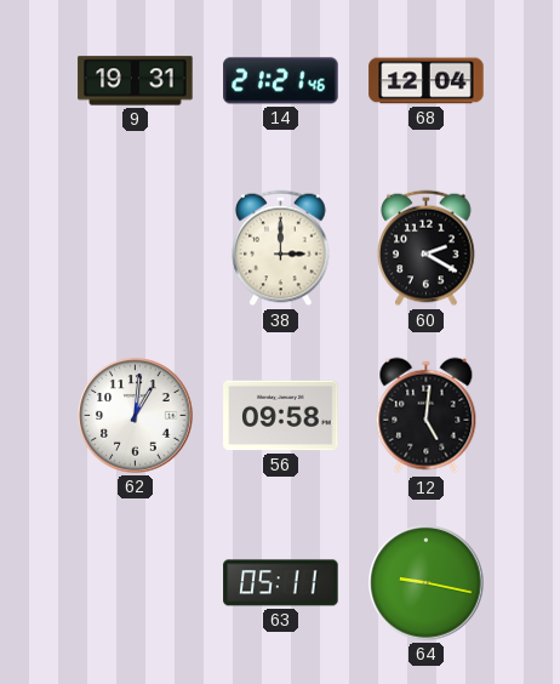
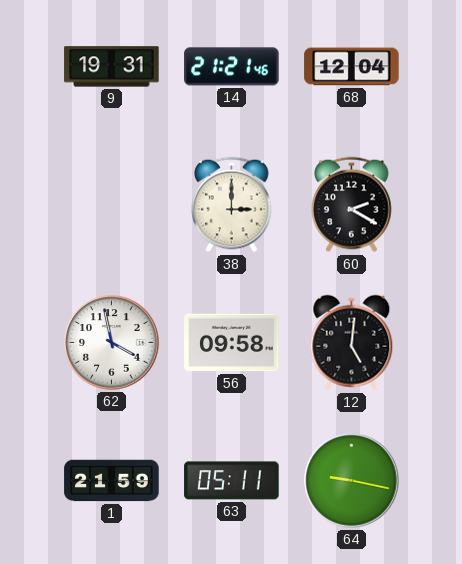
62: 1:01 -> 3:58
1: none -> 21:59
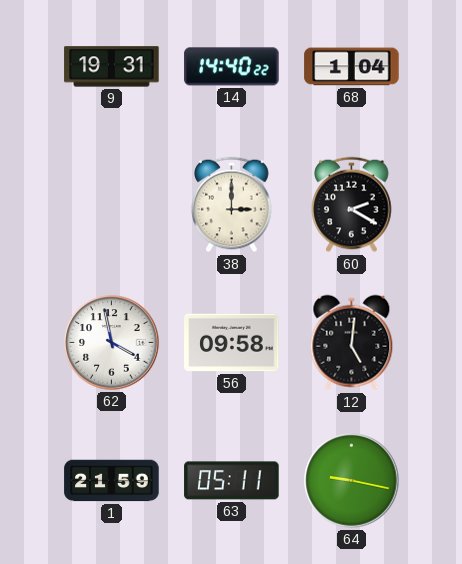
14: 21:21 -> 14:40
68: 12:04 -> 1:04
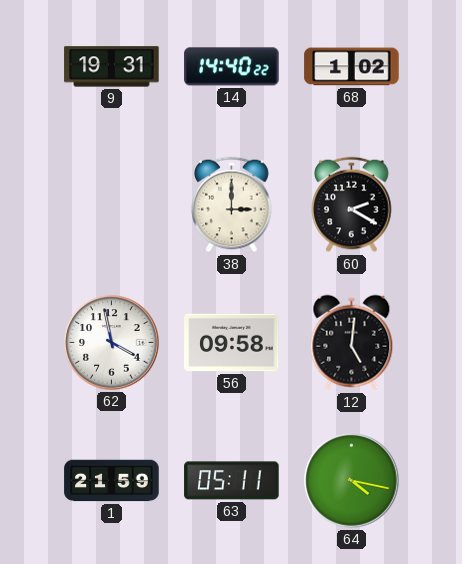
68: 1:04 -> 1:02
64: 9:17 -> 4:17
